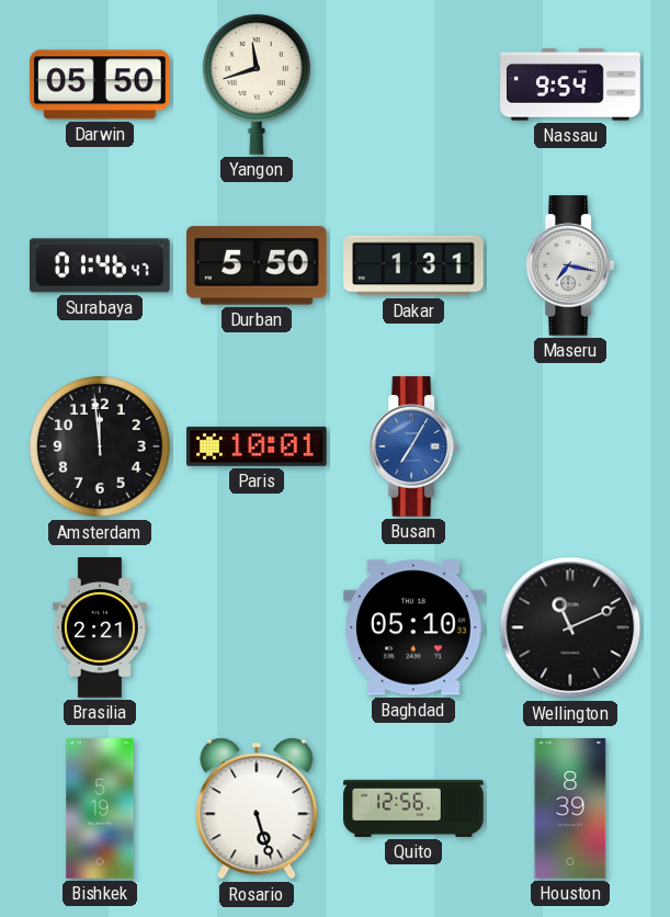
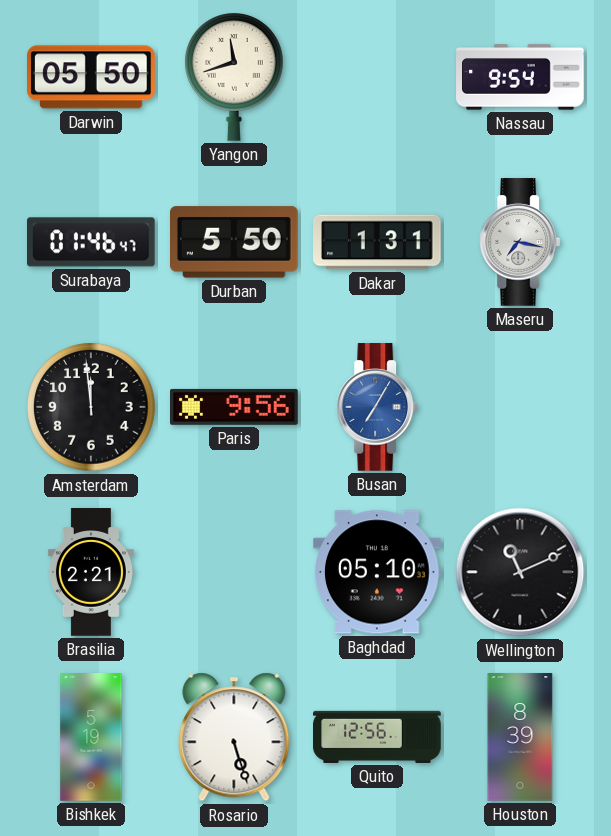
Paris: 10:01 -> 9:56
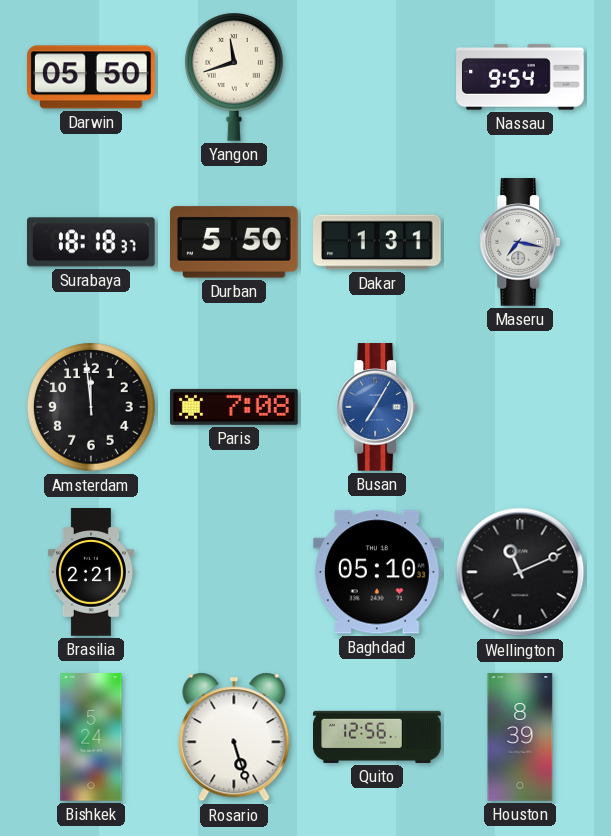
Surabaya: 01:46 -> 18:18
Paris: 9:56 -> 7:08
Bishkek: 5:19 -> 5:24
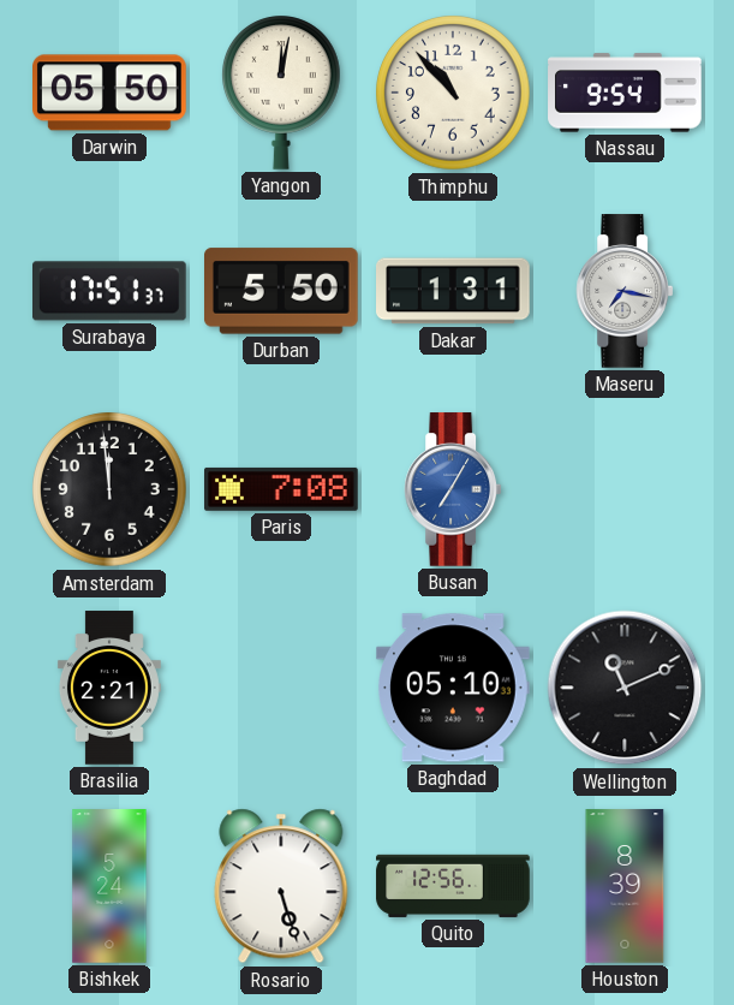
Yangon: 11:42 -> 12:02
Thimphu: none -> 10:53
Surabaya: 18:18 -> 17:51
